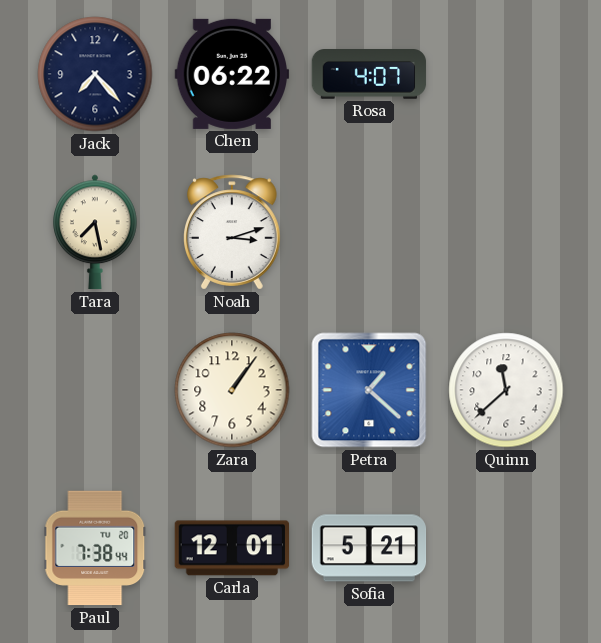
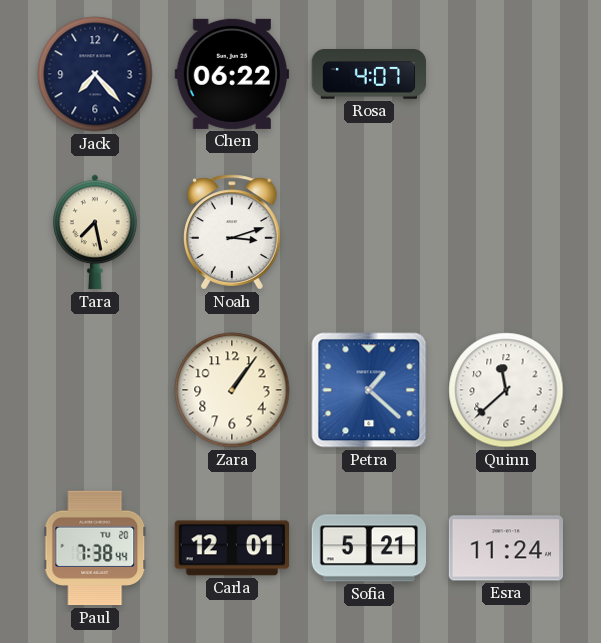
Esra: none -> 11:24
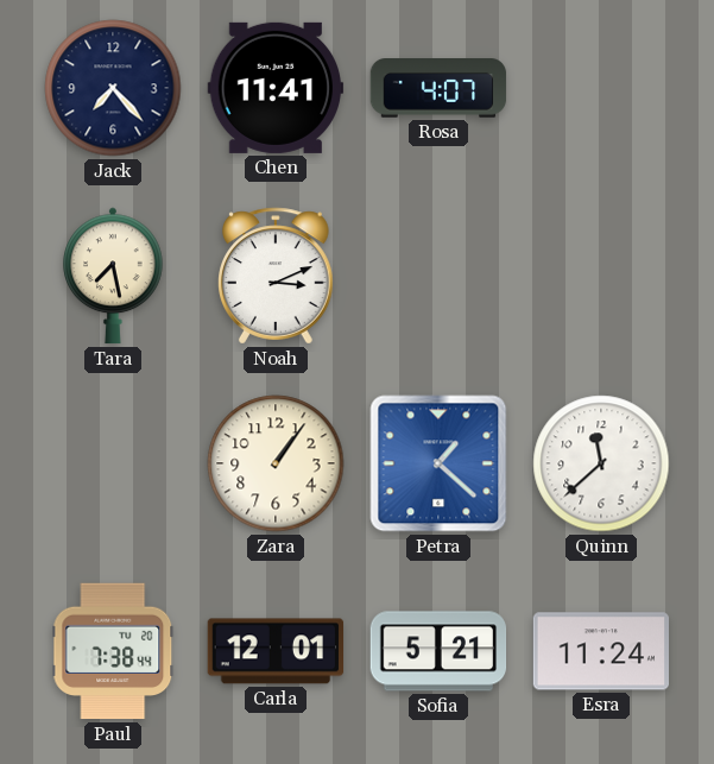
Chen: 06:22 -> 11:41
Noah: 3:12 -> 3:11
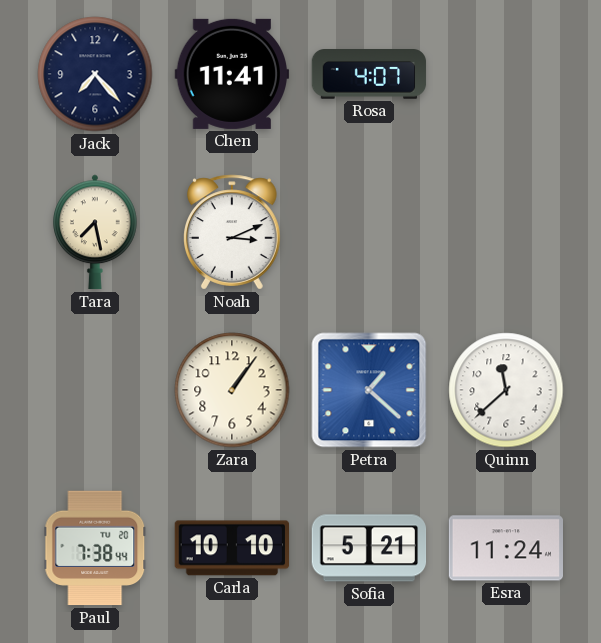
Carla: 12:01 -> 10:10
